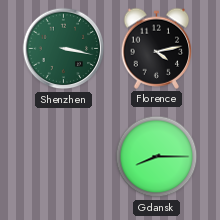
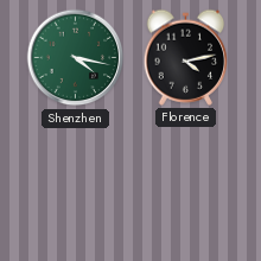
Shenzhen: 3:17 -> 4:17
Gdansk: 8:15 -> none
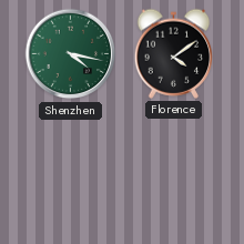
Florence: 4:13 -> 4:09
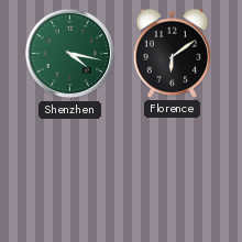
Florence: 4:09 -> 6:09
